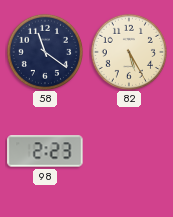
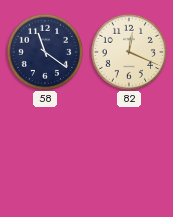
82: 5:25 -> 12:19
98: 2:23 -> none
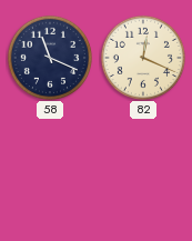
58: 11:21 -> 11:19
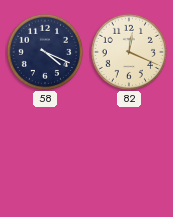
58: 11:19 -> 4:19
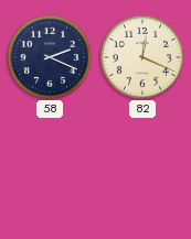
58: 4:19 -> 2:19
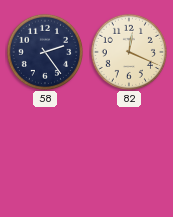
58: 2:19 -> 2:24
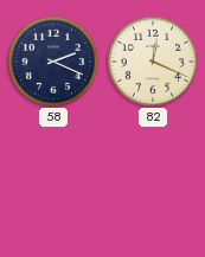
58: 2:24 -> 2:19
